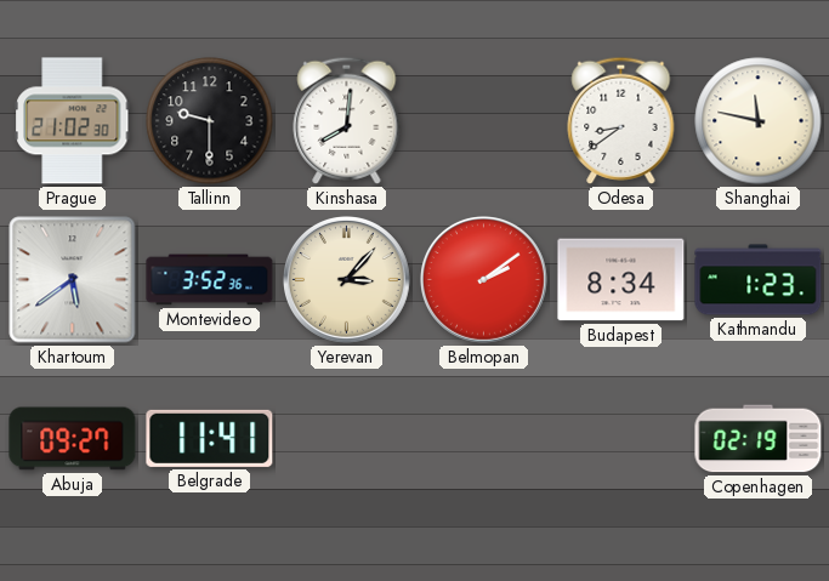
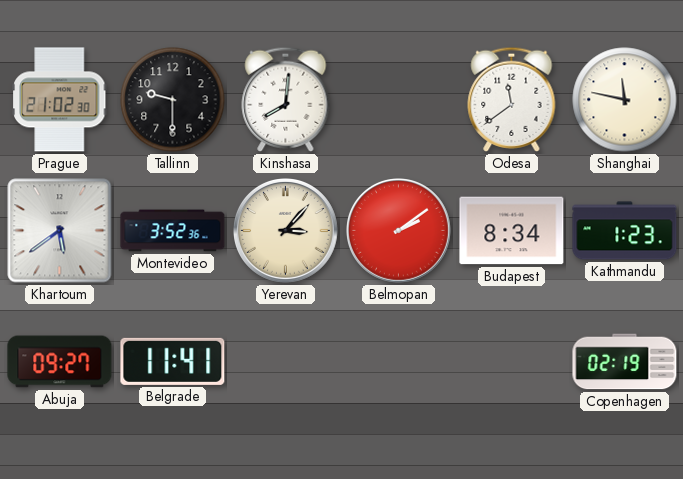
Odesa: 8:39 -> 11:39
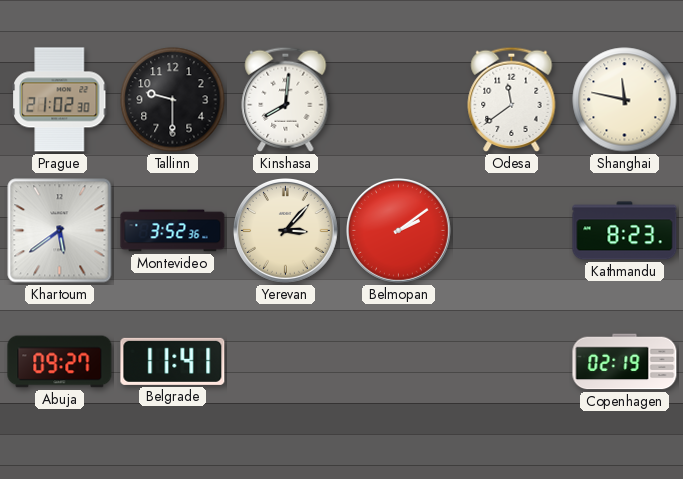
Budapest: 8:34 -> none
Kathmandu: 1:23 -> 8:23
